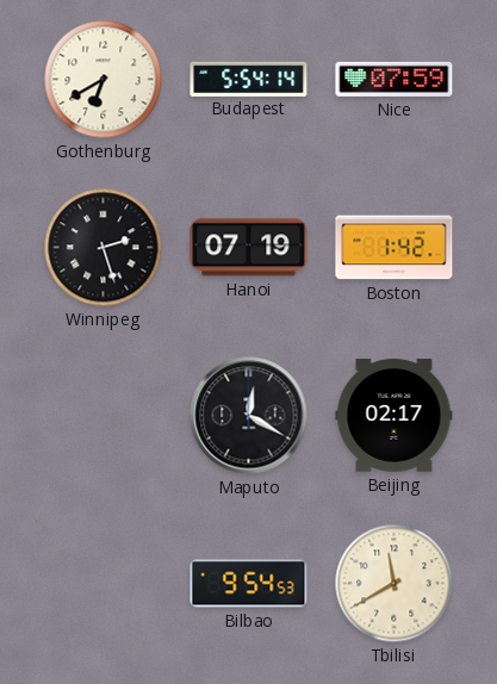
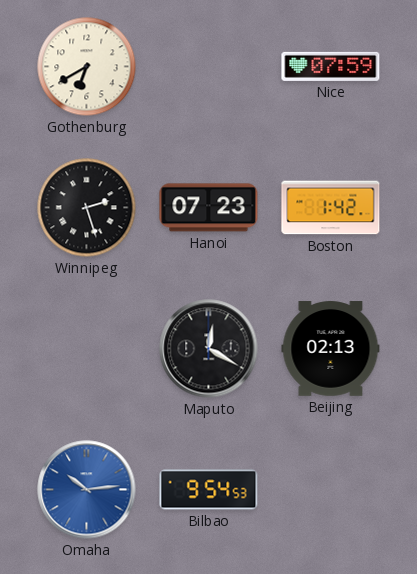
Budapest: 5:54 -> none
Hanoi: 07:19 -> 07:23
Beijing: 02:17 -> 02:13
Omaha: none -> 10:14
Tbilisi: 11:40 -> none
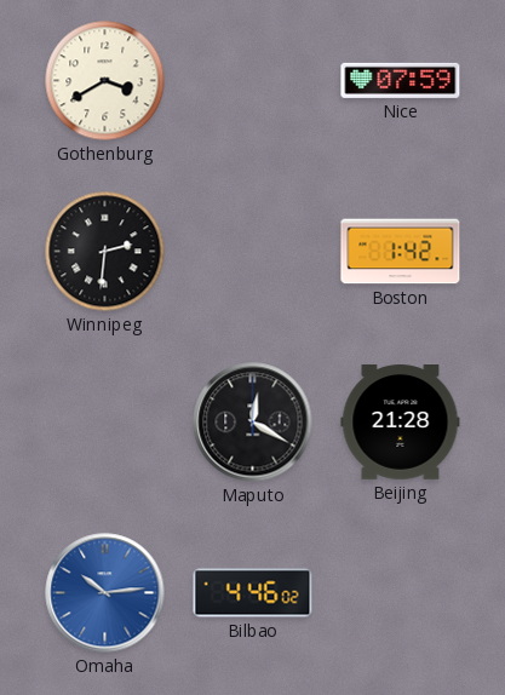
Gothenburg: 6:40 -> 3:40
Winnipeg: 2:27 -> 2:31
Hanoi: 07:23 -> none
Beijing: 02:13 -> 21:28
Bilbao: 9:54 -> 4:46
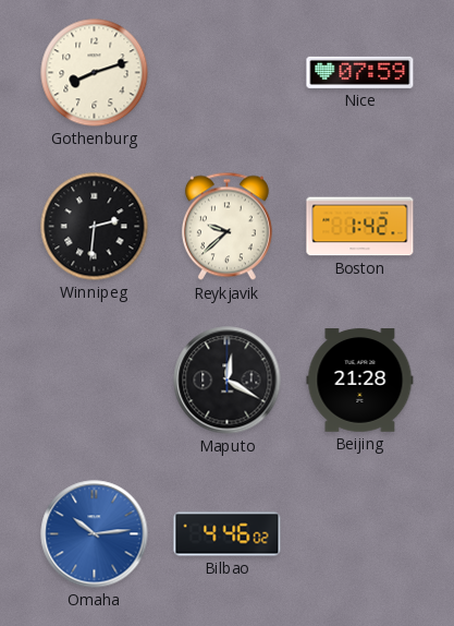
Gothenburg: 3:40 -> 8:12
Reykjavik: none -> 9:38
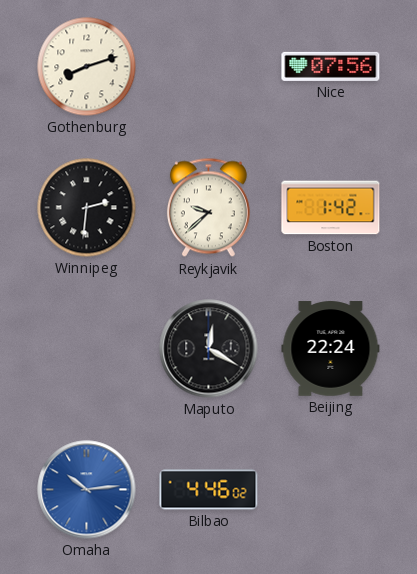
Nice: 07:59 -> 07:56
Beijing: 21:28 -> 22:24
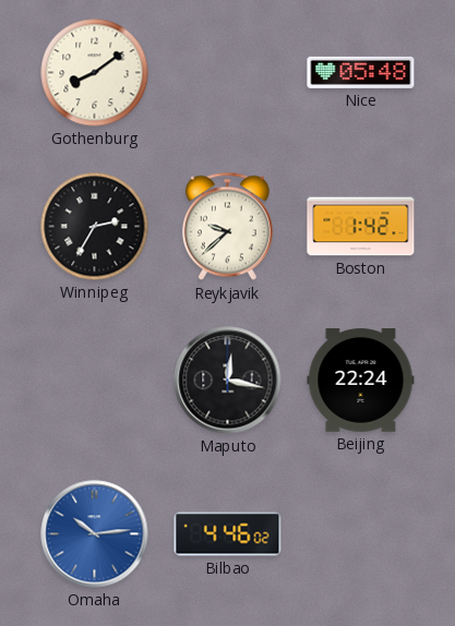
Gothenburg: 8:12 -> 8:09
Nice: 07:56 -> 05:48
Winnipeg: 2:31 -> 2:35
Maputo: 12:20 -> 12:17
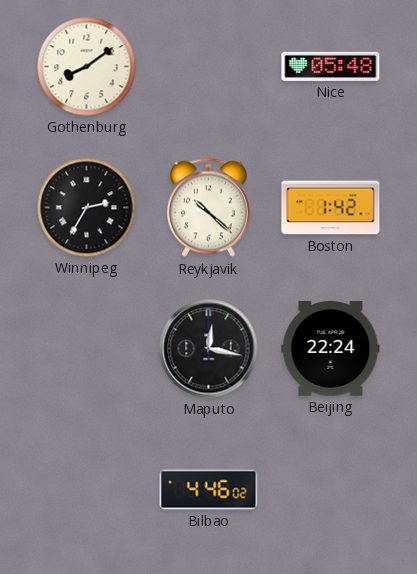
Reykjavik: 9:38 -> 10:22
Omaha: 10:14 -> none
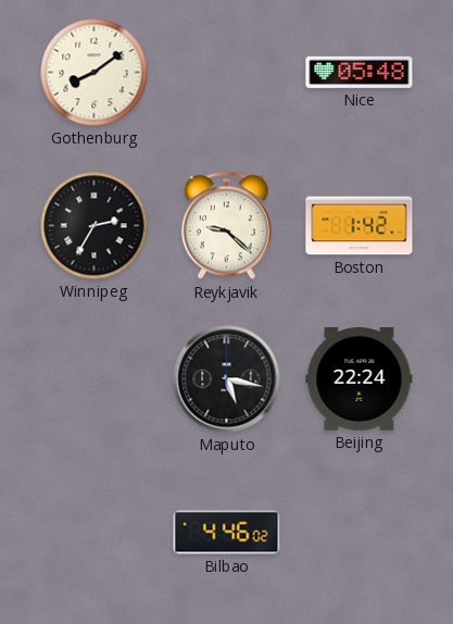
Reykjavik: 10:22 -> 9:22
Maputo: 12:17 -> 5:17
